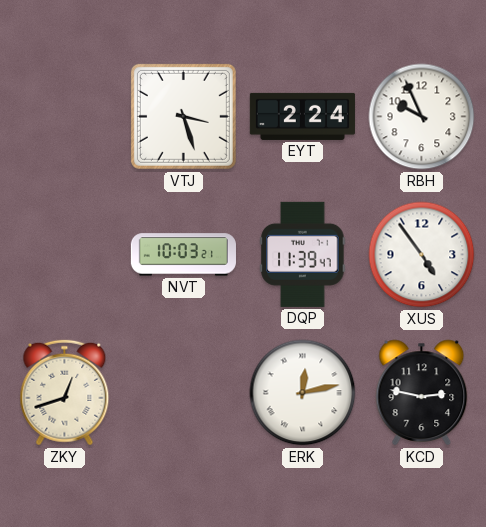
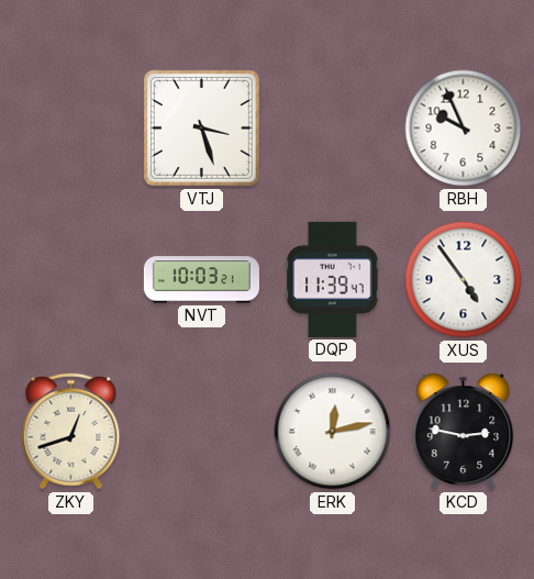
EYT: 2:24 -> none
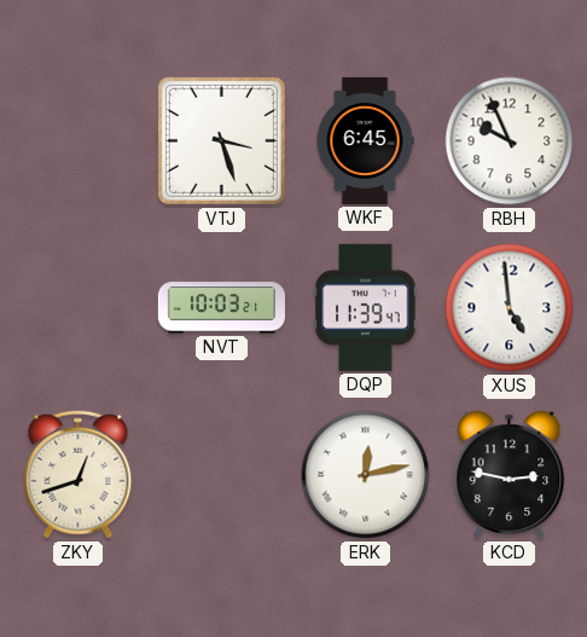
WKF: none -> 6:45
XUS: 4:54 -> 4:59
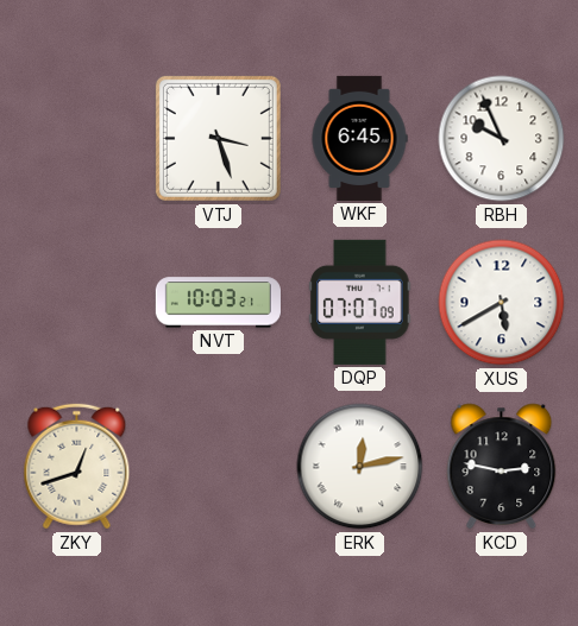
DQP: 11:39 -> 07:07
XUS: 4:59 -> 5:40
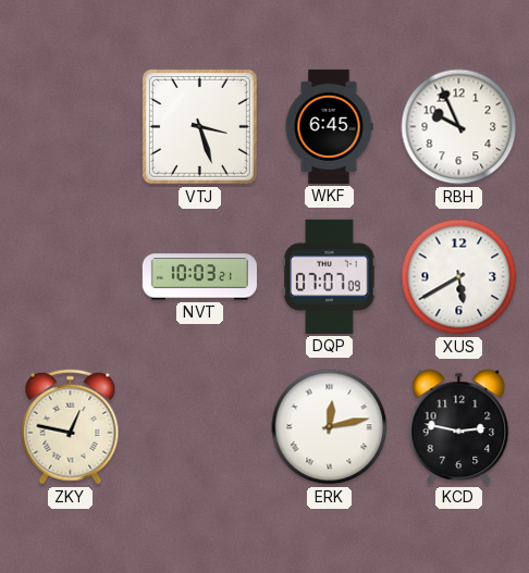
ZKY: 12:42 -> 12:47
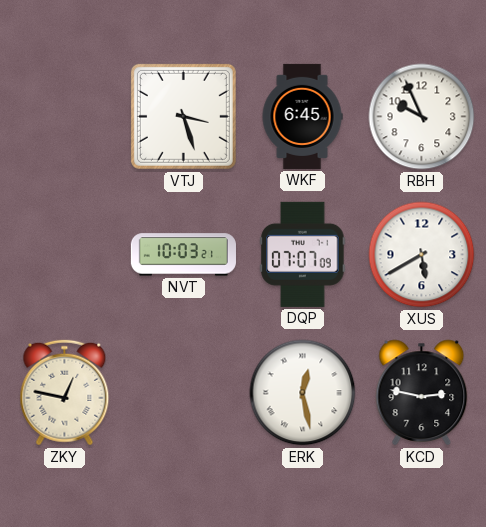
ERK: 12:13 -> 12:28
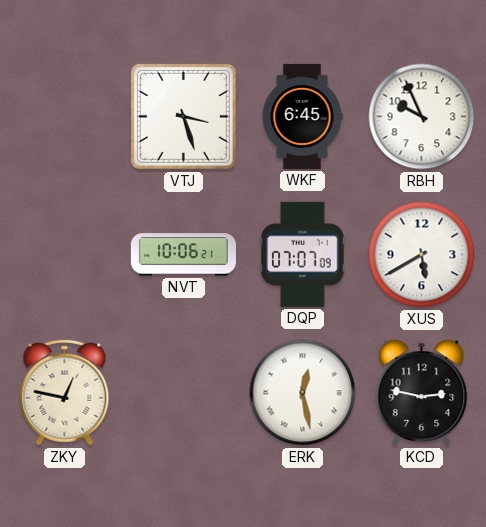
NVT: 10:03 -> 10:06
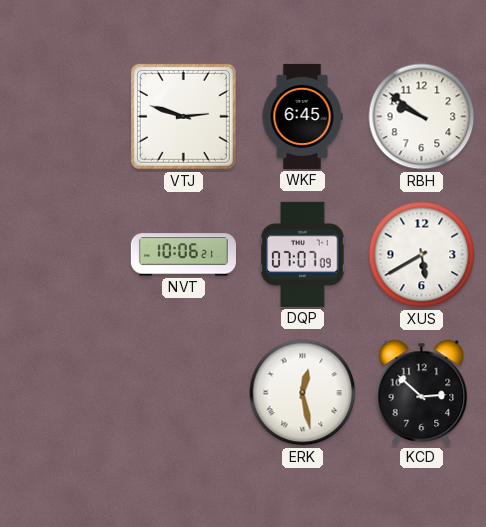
VTJ: 3:27 -> 2:48
RBH: 9:56 -> 9:51
ZKY: 12:47 -> none
KCD: 2:47 -> 2:52
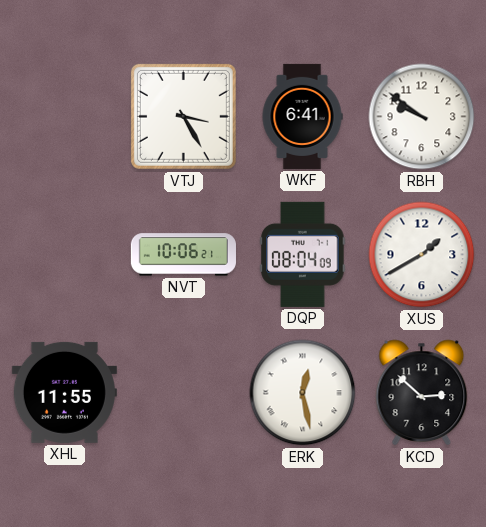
VTJ: 2:48 -> 3:25
WKF: 6:45 -> 6:41
DQP: 07:07 -> 08:04
XUS: 5:40 -> 1:40
XHL: none -> 11:55
